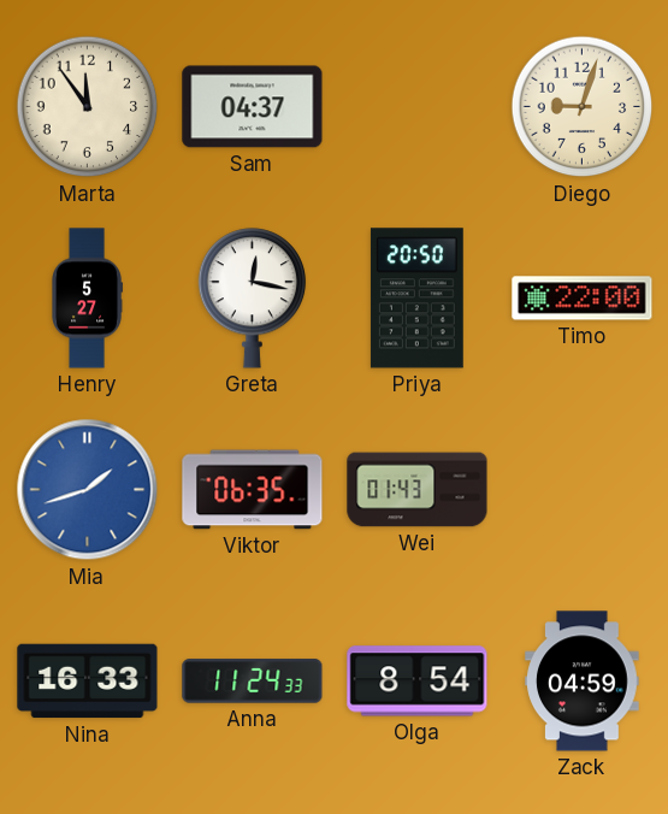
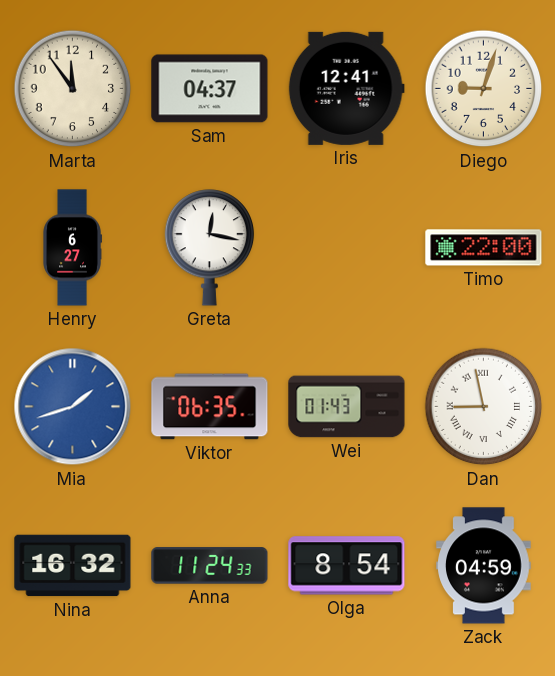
Iris: none -> 12:41
Henry: 5:27 -> 6:27
Priya: 20:50 -> none
Dan: none -> 8:58
Nina: 16:33 -> 16:32
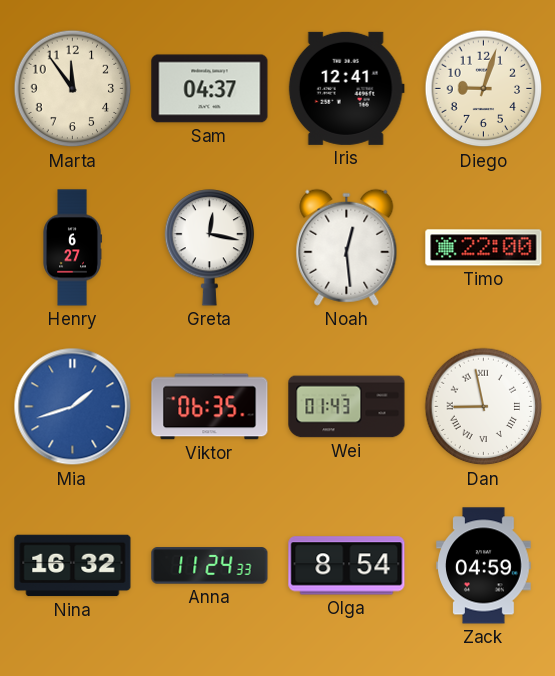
Noah: none -> 12:29
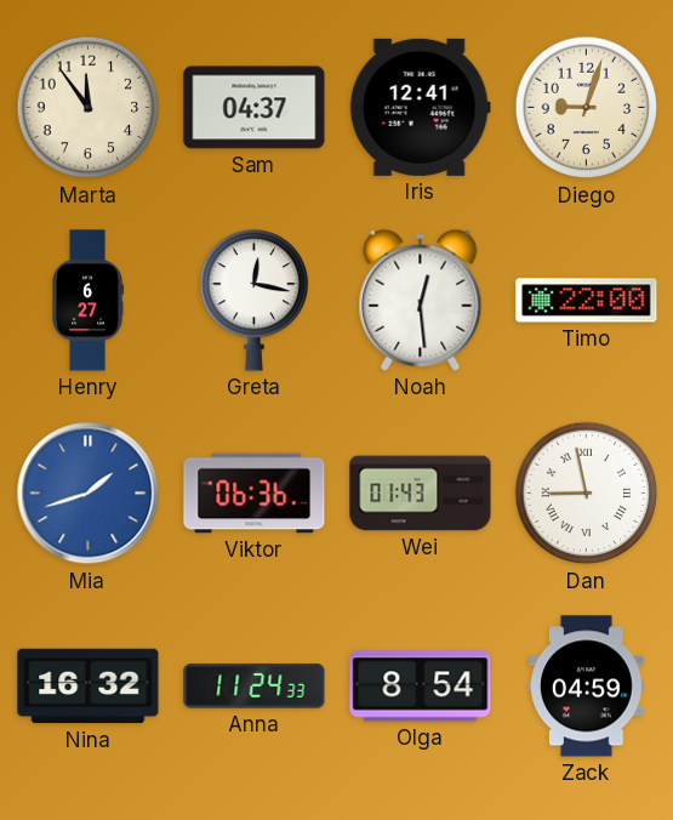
Viktor: 06:35 -> 06:36
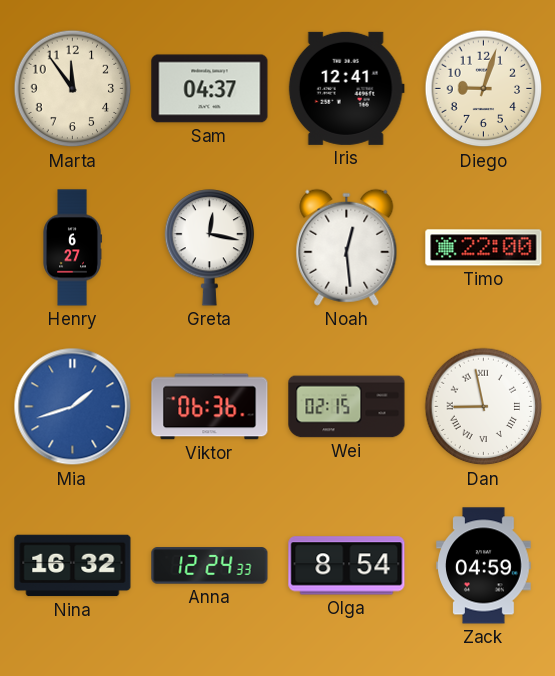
Wei: 01:43 -> 02:15
Anna: 11:24 -> 12:24
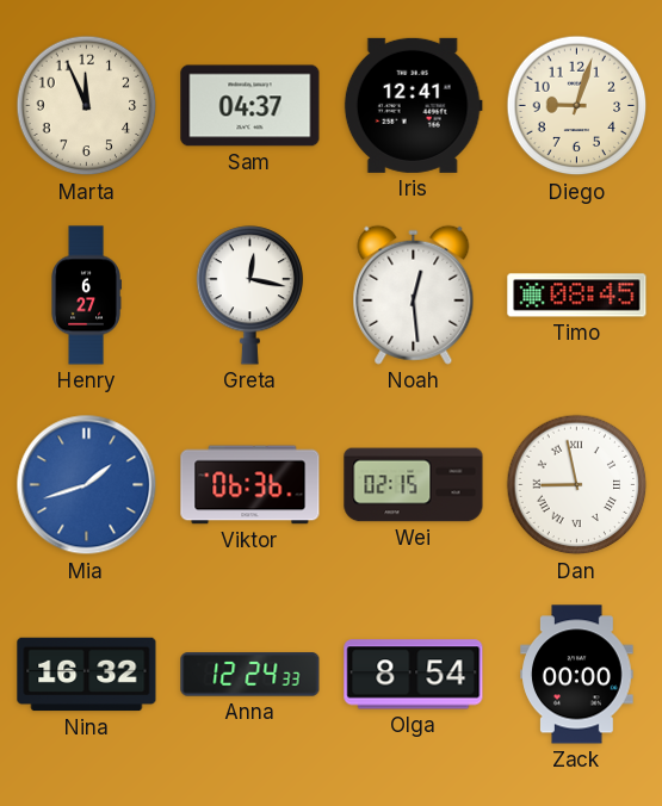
Marta: 11:54 -> 11:56
Timo: 22:00 -> 08:45
Zack: 04:59 -> 00:00
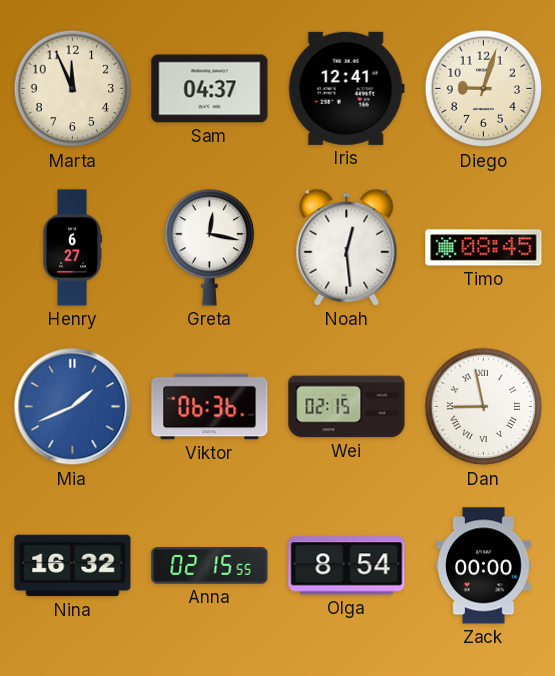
Mia: 1:42 -> 1:41
Anna: 12:24 -> 02:15
